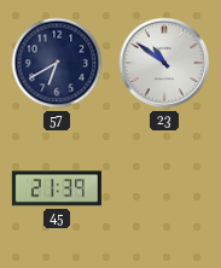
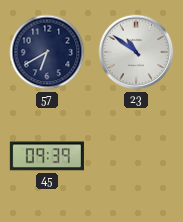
45: 21:39 -> 09:39
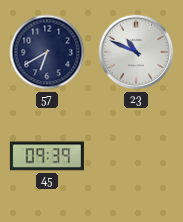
23: 10:51 -> 10:49
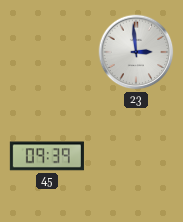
57: 6:40 -> none
23: 10:49 -> 2:59
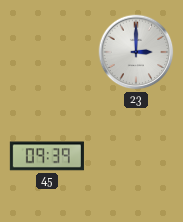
23: 2:59 -> 3:00
